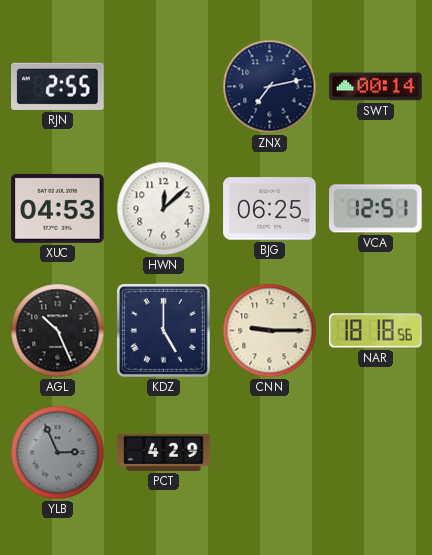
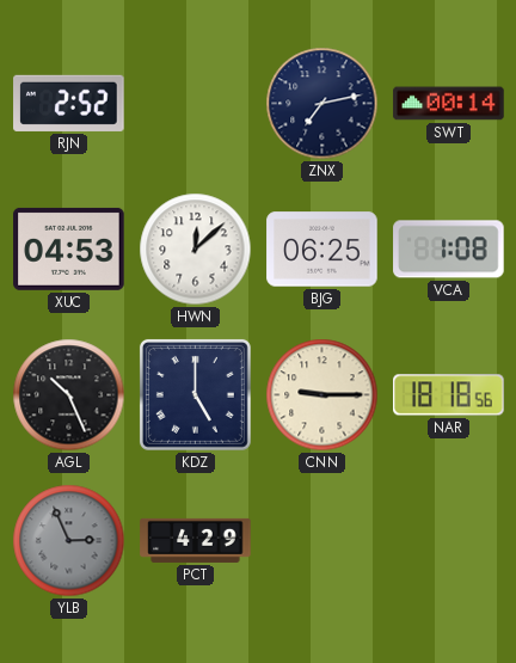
RJN: 2:55 -> 2:52
VCA: 12:51 -> 1:08
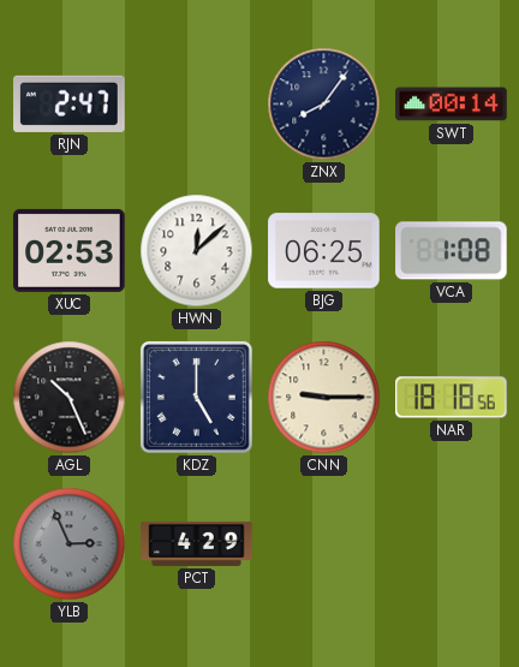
RJN: 2:52 -> 2:47
ZNX: 7:13 -> 8:06
XUC: 04:53 -> 02:53
